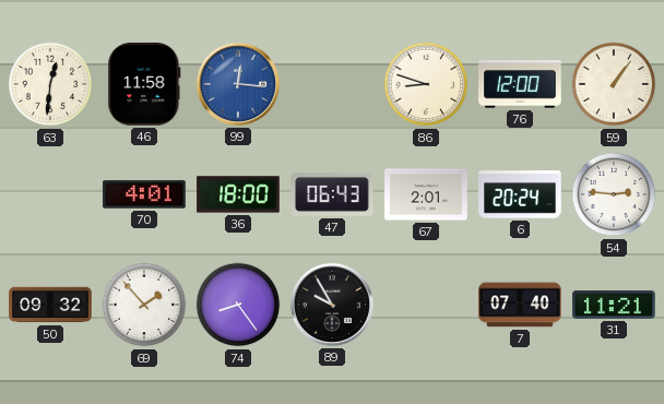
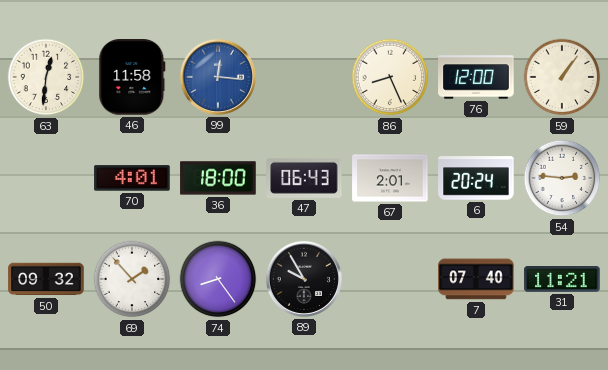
86: 8:48 -> 8:26
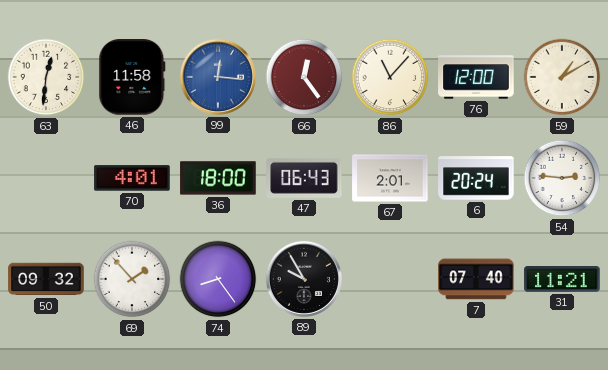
66: none -> 12:24
86: 8:26 -> 11:07
59: 1:06 -> 1:10
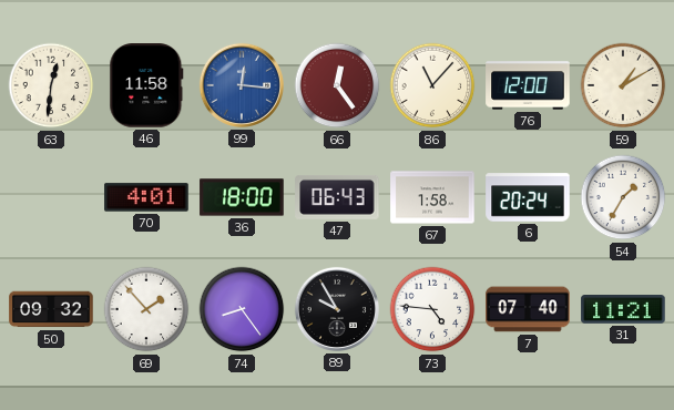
67: 2:01 -> 1:58
54: 2:46 -> 1:35
73: none -> 4:46
